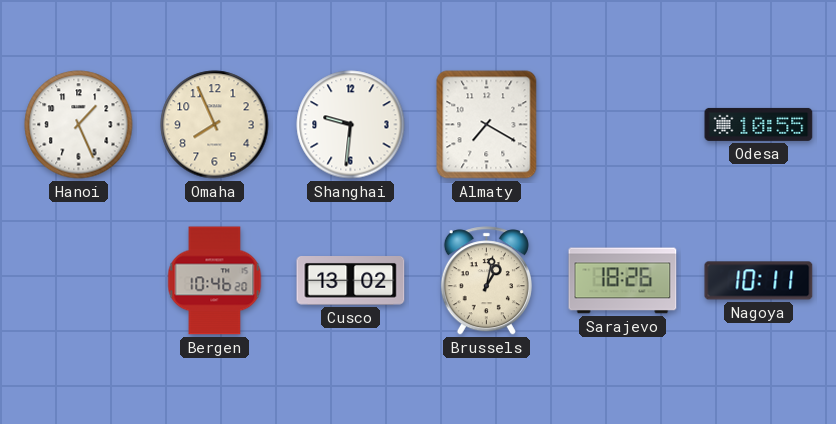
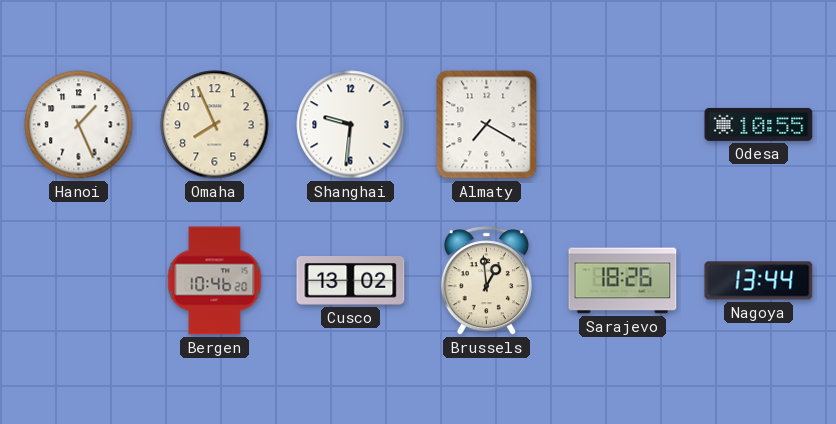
Brussels: 1:02 -> 12:59
Nagoya: 10:11 -> 13:44
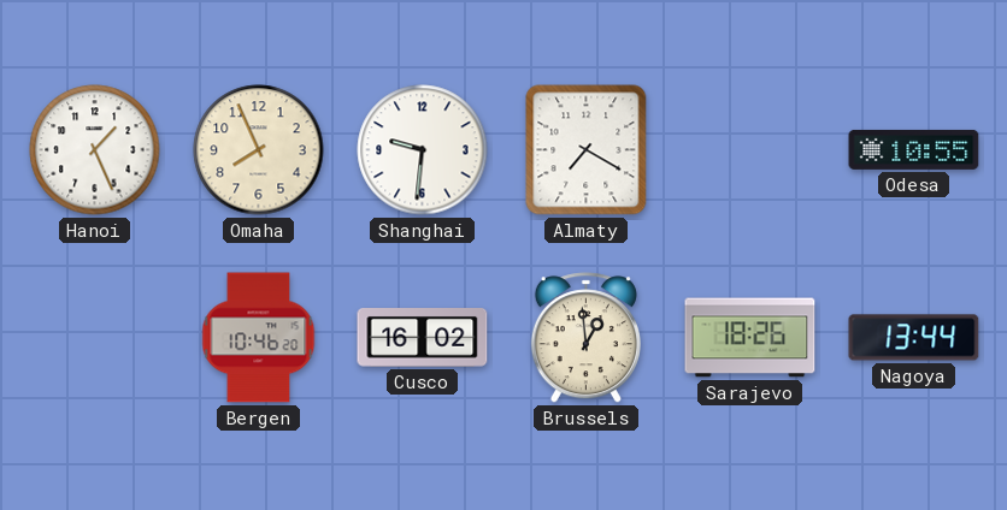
Cusco: 13:02 -> 16:02
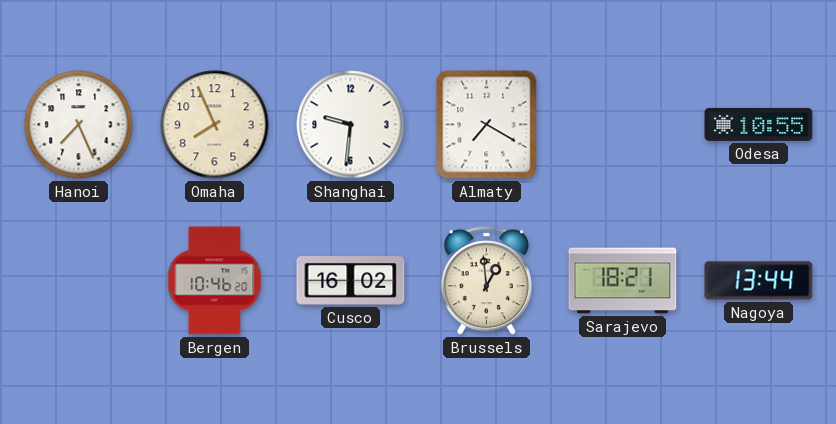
Hanoi: 1:26 -> 7:26
Sarajevo: 18:26 -> 18:21
